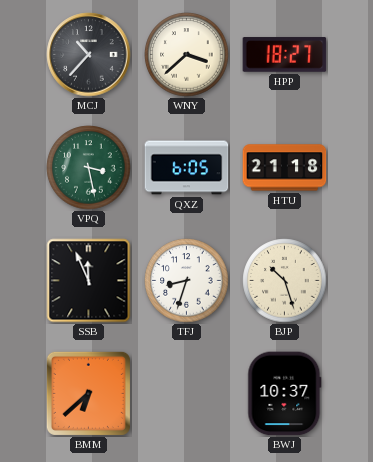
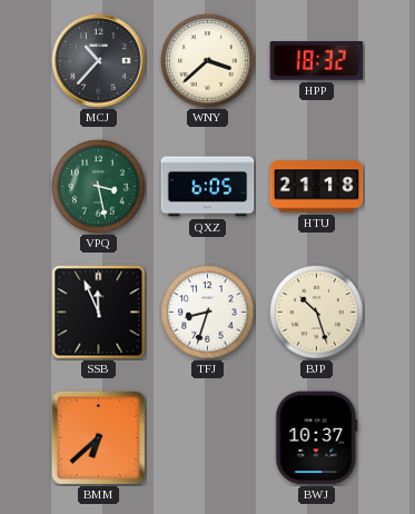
HPP: 18:27 -> 18:32
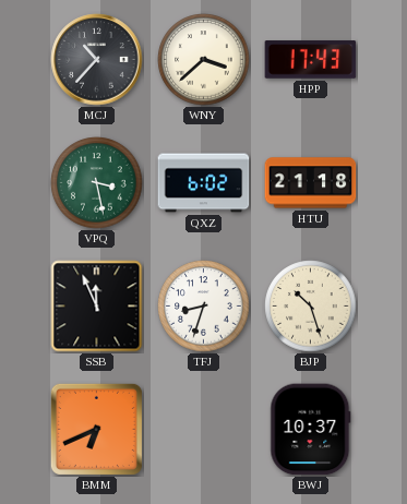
HPP: 18:32 -> 17:43
QXZ: 6:05 -> 6:02
BMM: 6:38 -> 6:41
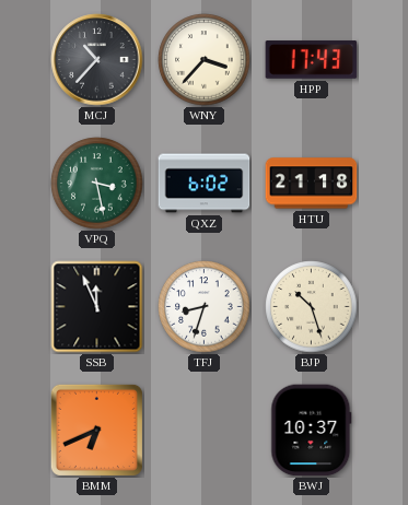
WNY: 3:38 -> 3:37
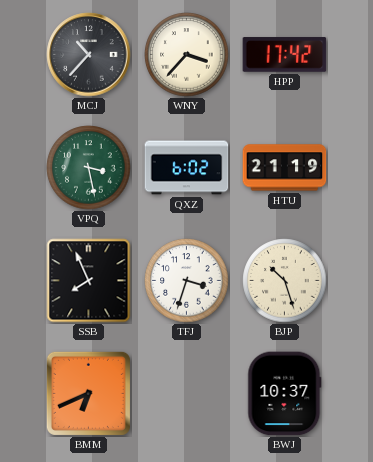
HPP: 17:43 -> 17:42
HTU: 21:18 -> 21:19
SSB: 11:56 -> 7:56
TFJ: 8:33 -> 3:33
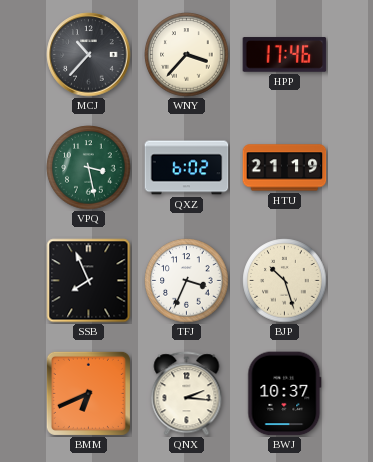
HPP: 17:42 -> 17:46
TFJ: 3:33 -> 3:34
QNX: none -> 2:16
